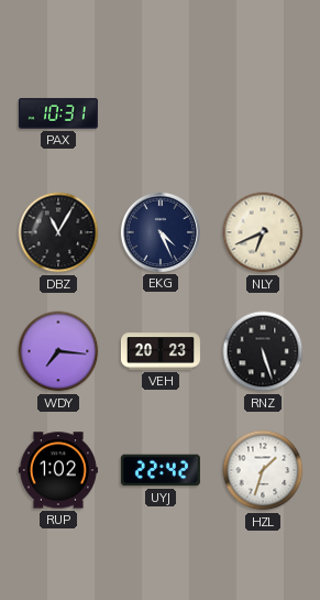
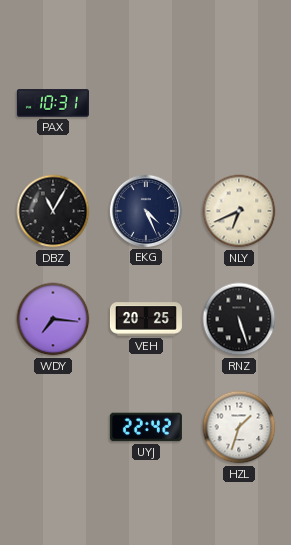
VEH: 20:23 -> 20:25
RUP: 1:02 -> none
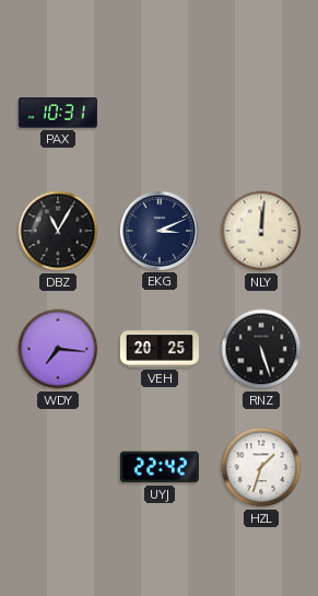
EKG: 4:26 -> 3:11
NLY: 6:41 -> 12:01
